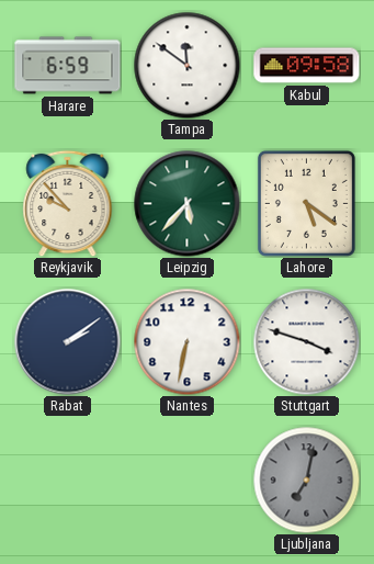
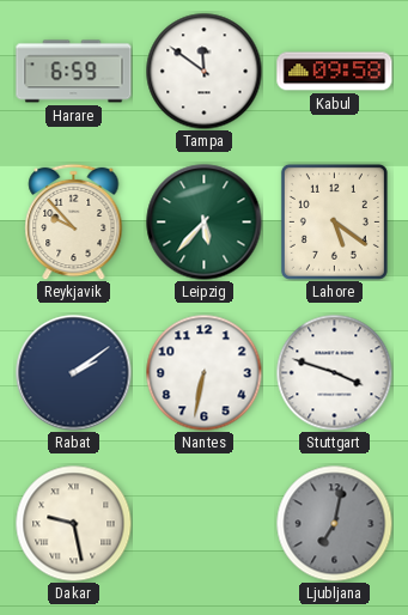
Dakar: none -> 9:28
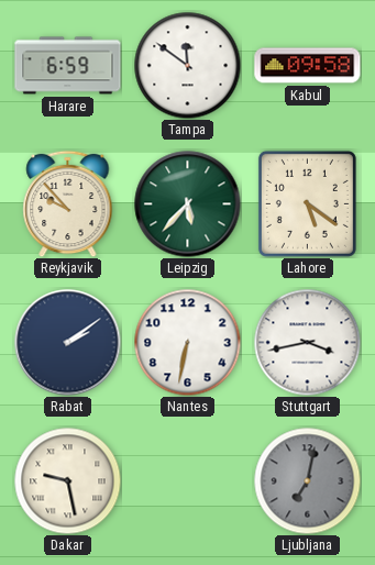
Stuttgart: 3:48 -> 3:43
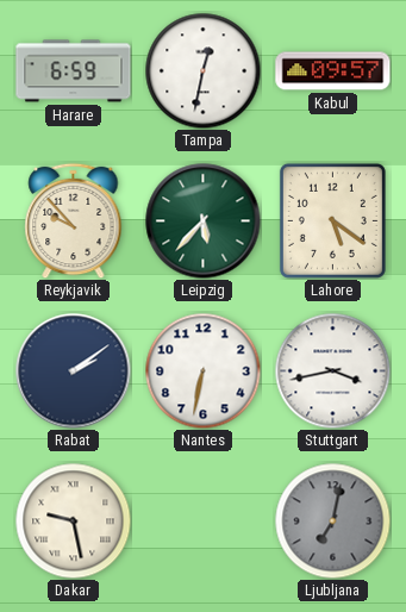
Tampa: 11:51 -> 12:32
Kabul: 09:58 -> 09:57
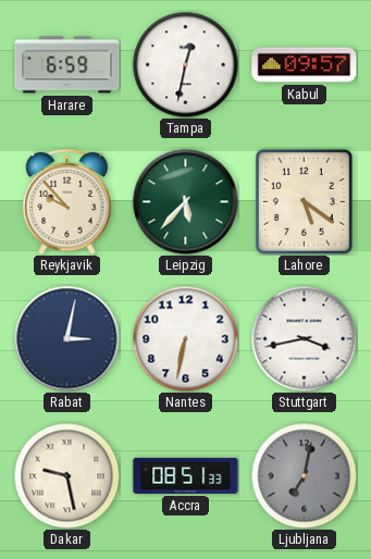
Rabat: 2:09 -> 3:02
Accra: none -> 08:51
